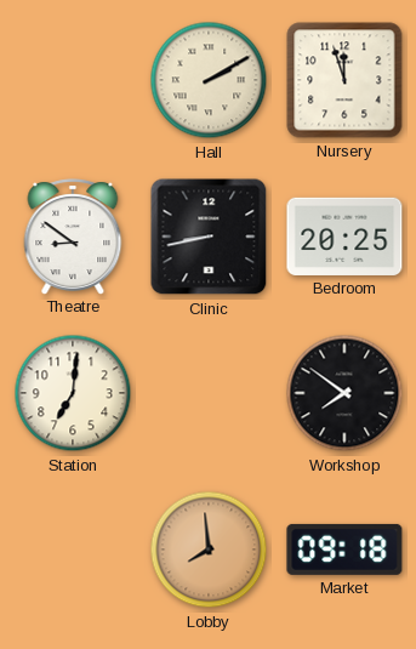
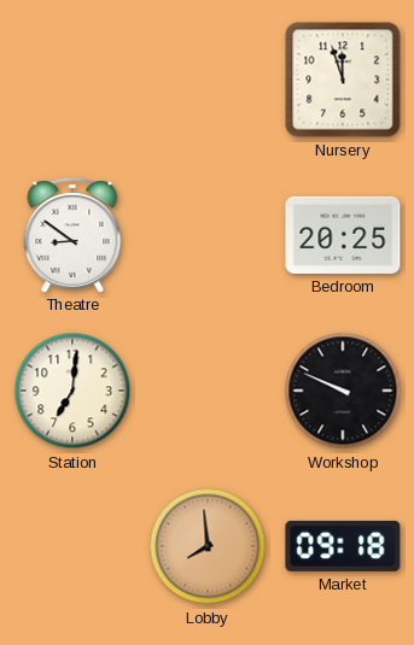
Hall: 2:10 -> none
Clinic: 8:43 -> none
Workshop: 7:51 -> 9:49
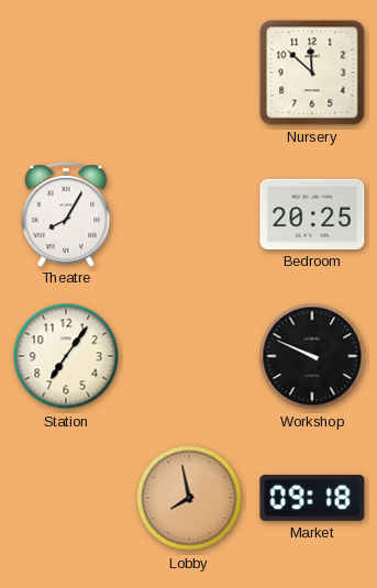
Nursery: 11:57 -> 11:52
Theatre: 8:51 -> 8:05
Station: 7:01 -> 7:06
Lobby: 7:59 -> 7:58
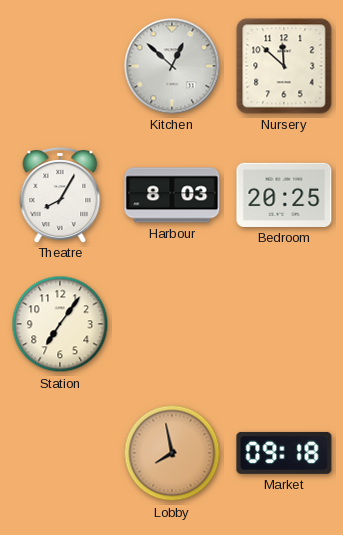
Kitchen: none -> 12:52
Harbour: none -> 8:03
Workshop: 9:49 -> none
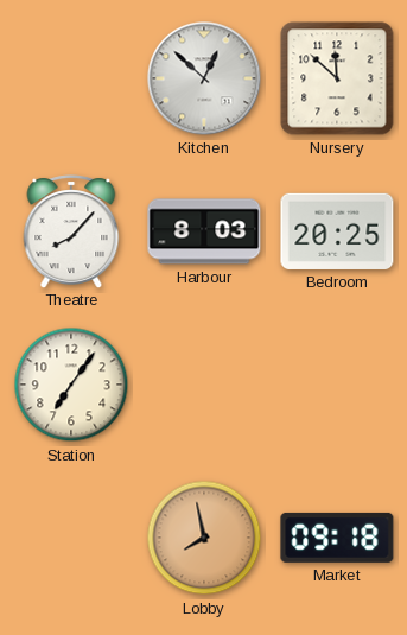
Theatre: 8:05 -> 8:07
